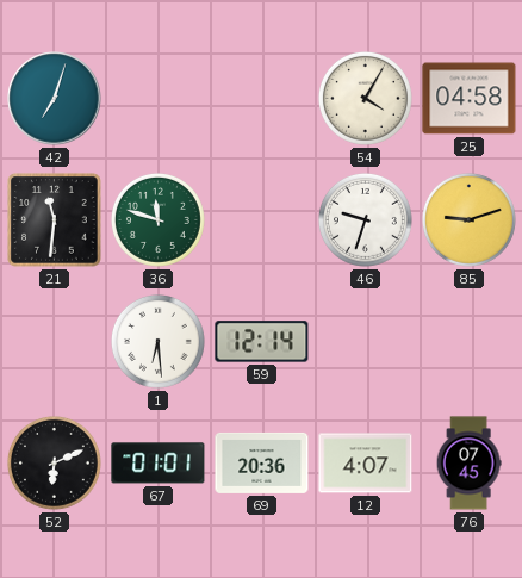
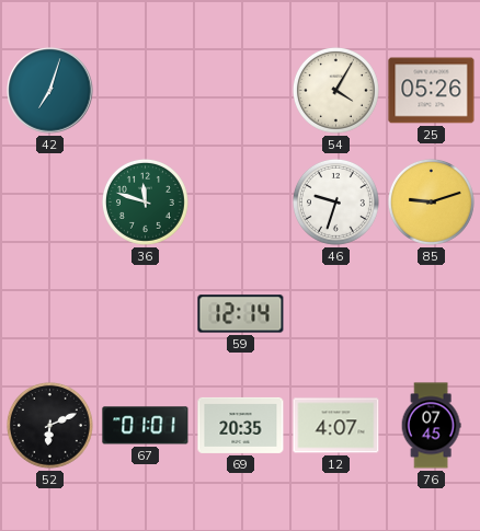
25: 04:58 -> 05:26
21: 11:31 -> none
1: 6:29 -> none
69: 20:36 -> 20:35
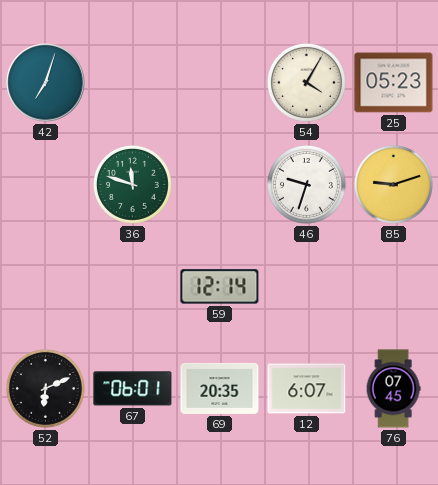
25: 05:26 -> 05:23
67: 01:01 -> 06:01
12: 4:07 -> 6:07
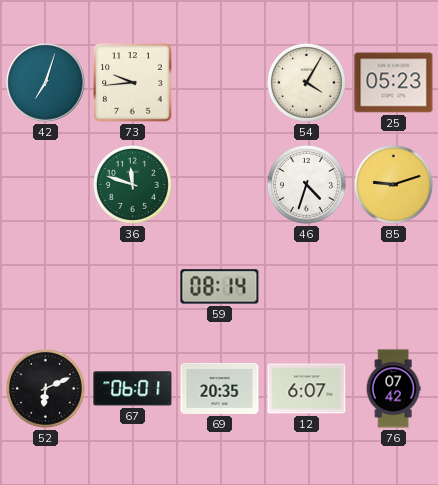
73: none -> 9:44
46: 9:33 -> 4:33
59: 12:14 -> 08:14
76: 07:45 -> 07:42
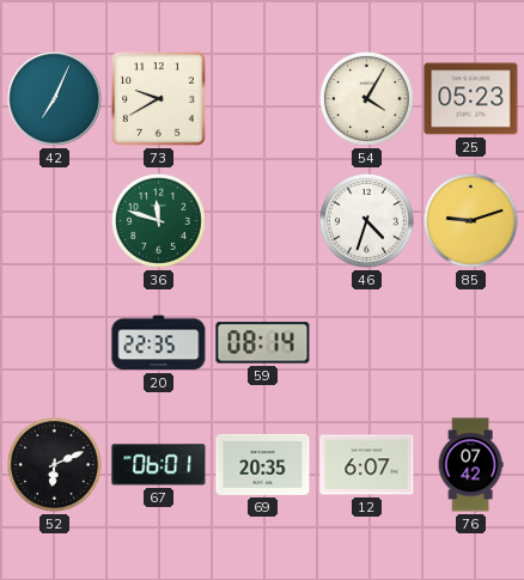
42: 7:03 -> 7:04
73: 9:44 -> 9:40
20: none -> 22:35
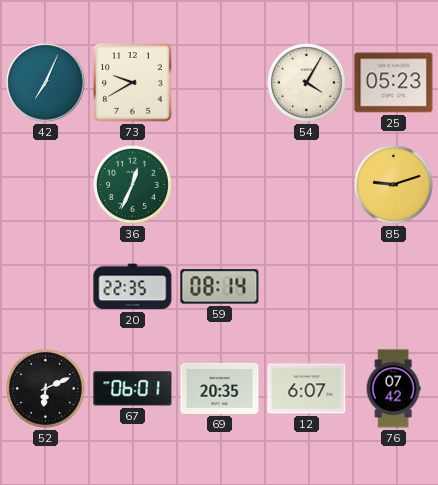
36: 11:48 -> 12:34
46: 4:33 -> none
